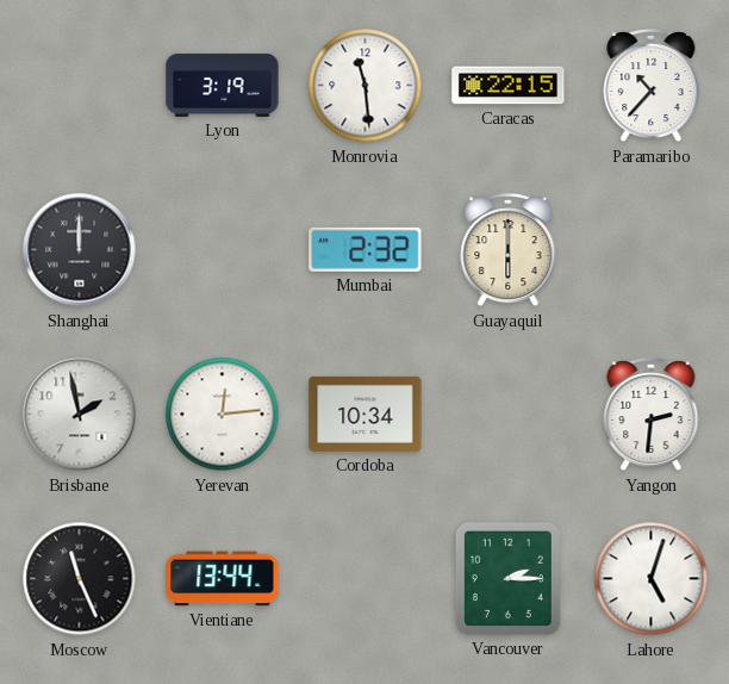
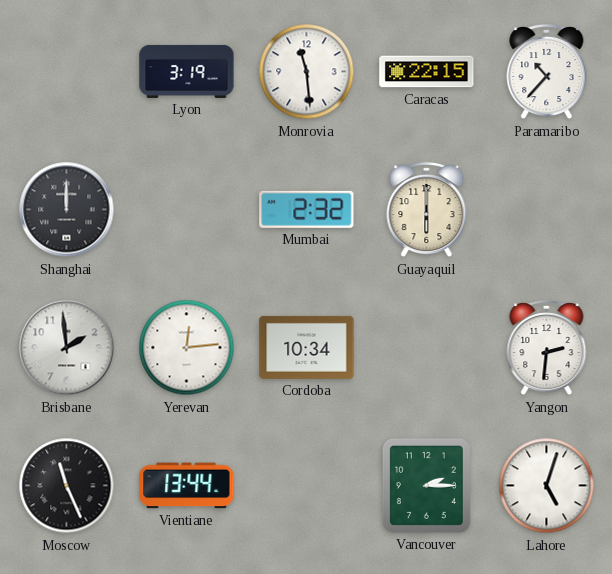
Brisbane: 1:58 -> 1:59
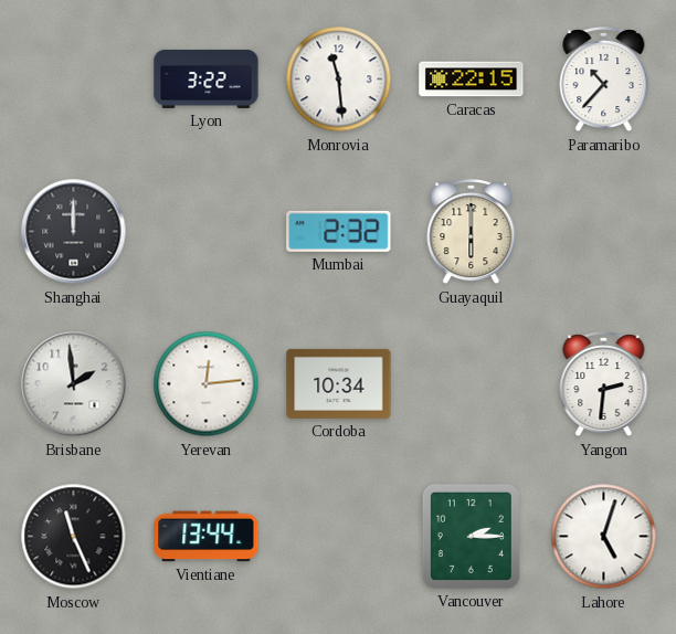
Lyon: 3:19 -> 3:22
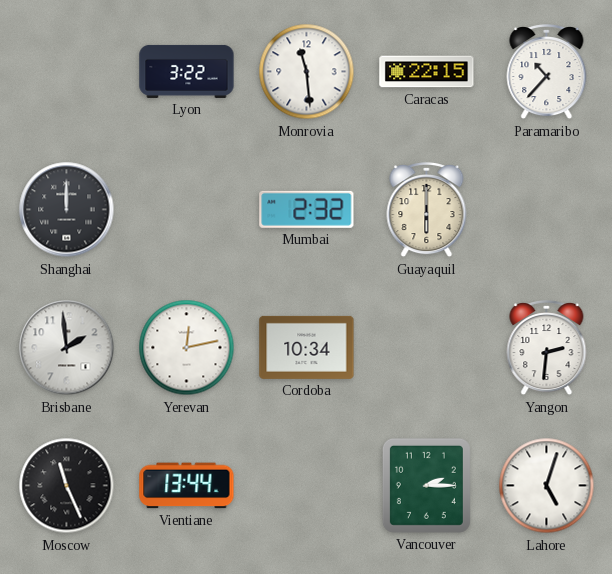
Yerevan: 12:14 -> 12:13
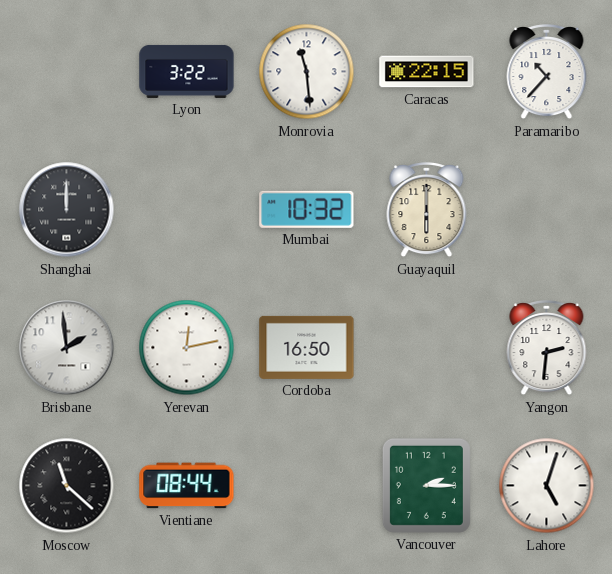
Mumbai: 2:32 -> 10:32
Cordoba: 10:34 -> 16:50
Moscow: 11:26 -> 11:22
Vientiane: 13:44 -> 08:44
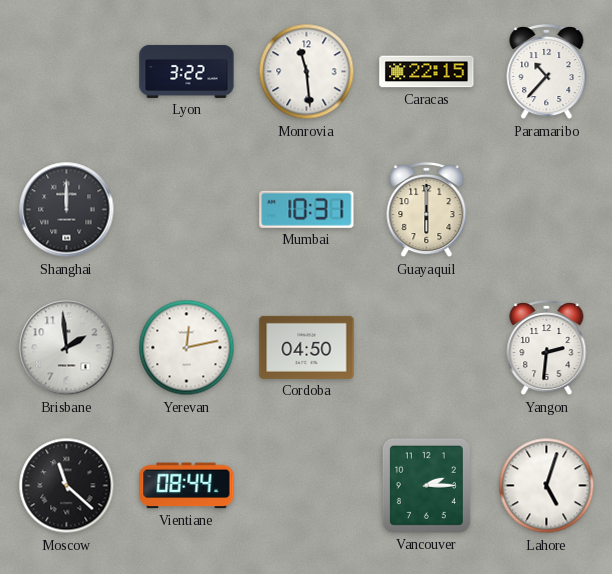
Mumbai: 10:32 -> 10:31
Cordoba: 16:50 -> 04:50
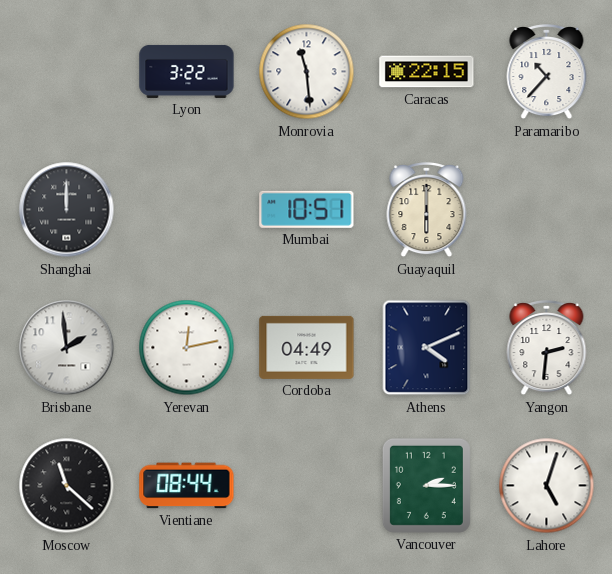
Mumbai: 10:31 -> 10:51
Cordoba: 04:50 -> 04:49
Athens: none -> 4:11
